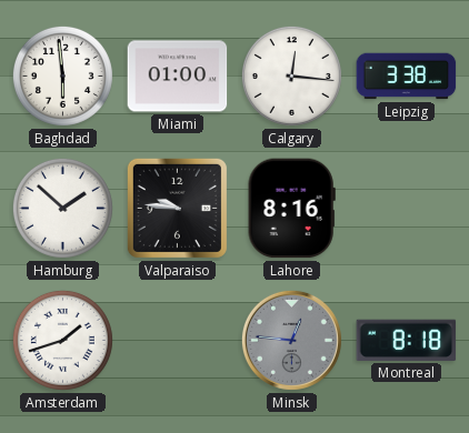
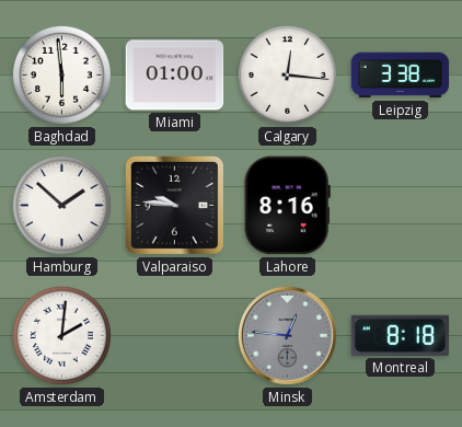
Amsterdam: 1:42 -> 2:01
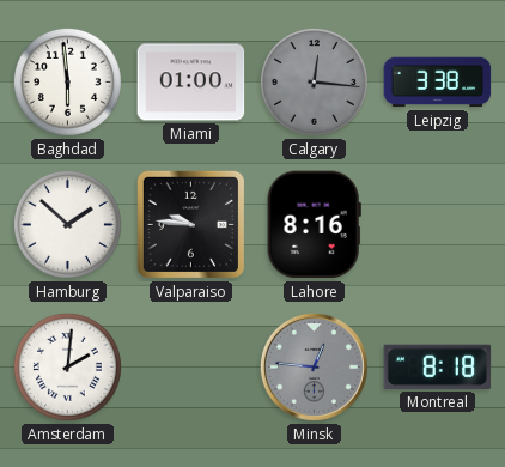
Calgary dial: white -> grey
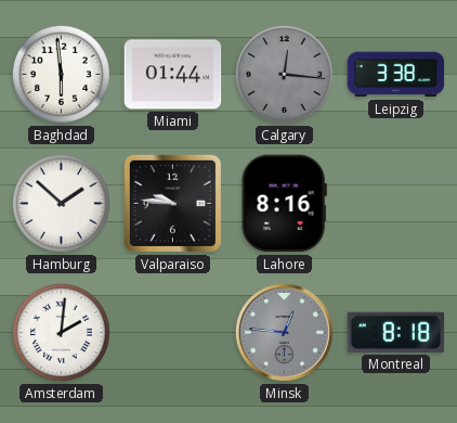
Miami: 01:00 -> 01:44
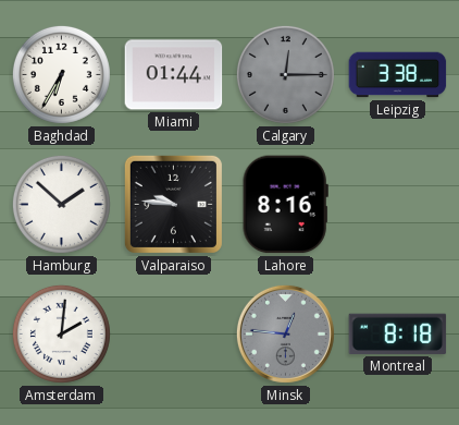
Baghdad: 5:59 -> 6:35
Calgary: 12:16 -> 12:15
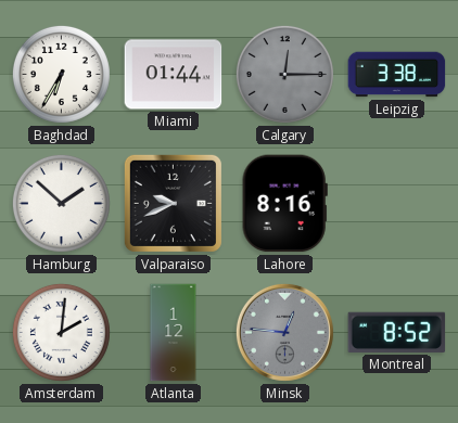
Valparaiso: 9:46 -> 9:41
Atlanta: none -> 1:12
Montreal: 8:18 -> 8:52
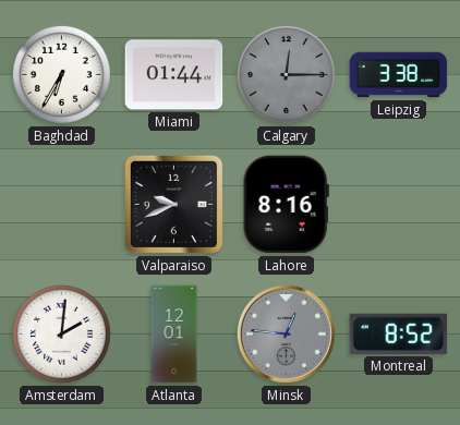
Hamburg: 1:52 -> none
Atlanta: 1:12 -> 12:01
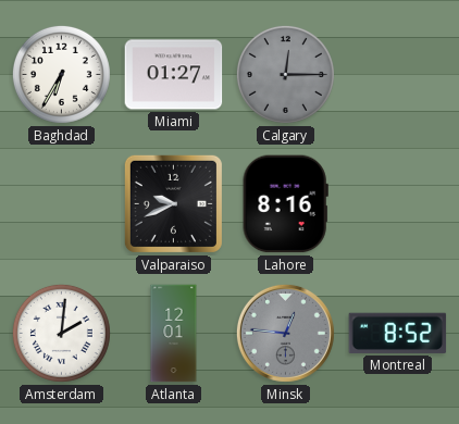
Miami: 01:44 -> 01:27
Leipzig: 3:38 -> none
